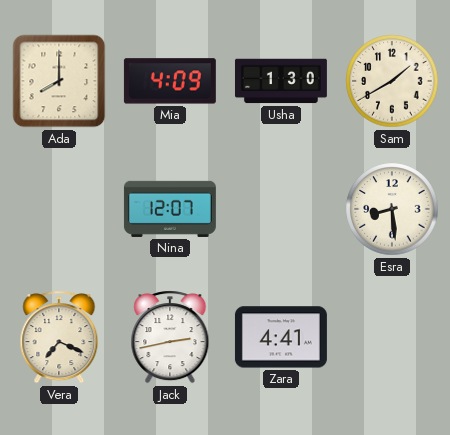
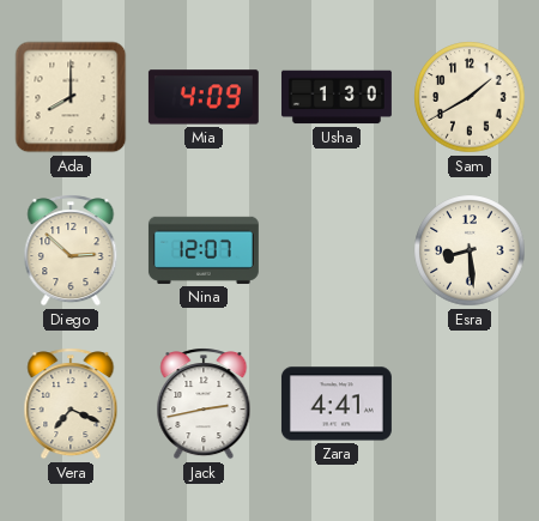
Diego: none -> 2:52
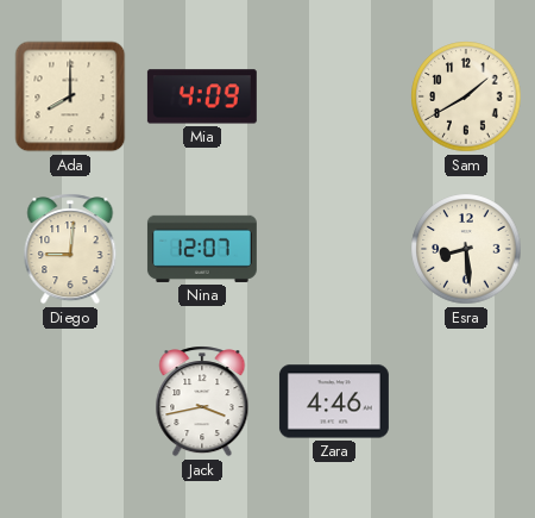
Usha: 1:30 -> none
Diego: 2:52 -> 9:01
Vera: 7:19 -> none
Jack: 2:43 -> 3:43
Zara: 4:41 -> 4:46
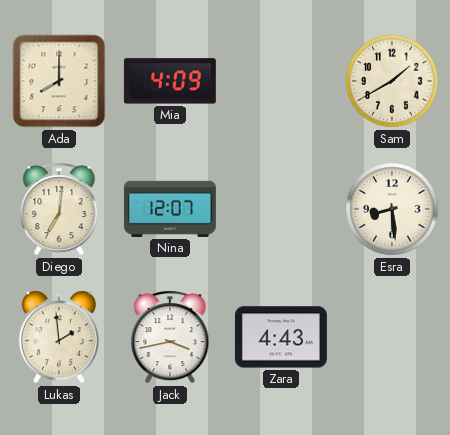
Diego: 9:01 -> 7:01
Lukas: none -> 1:59
Zara: 4:46 -> 4:43
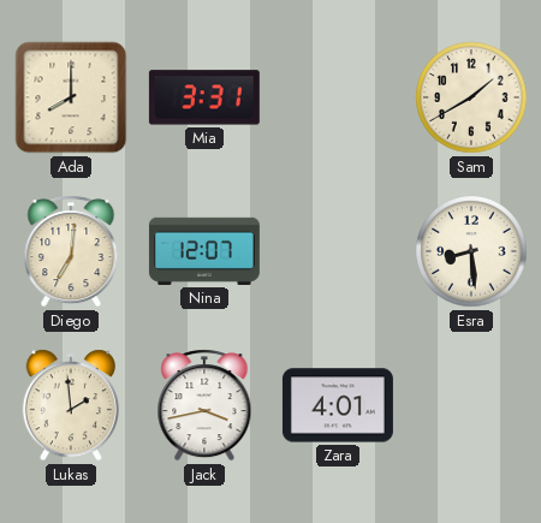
Mia: 4:09 -> 3:31
Zara: 4:43 -> 4:01
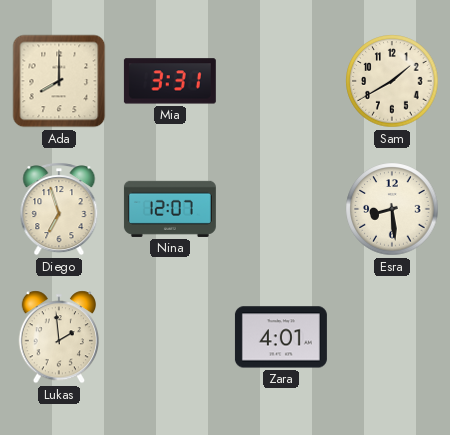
Diego: 7:01 -> 6:57
Jack: 3:43 -> none
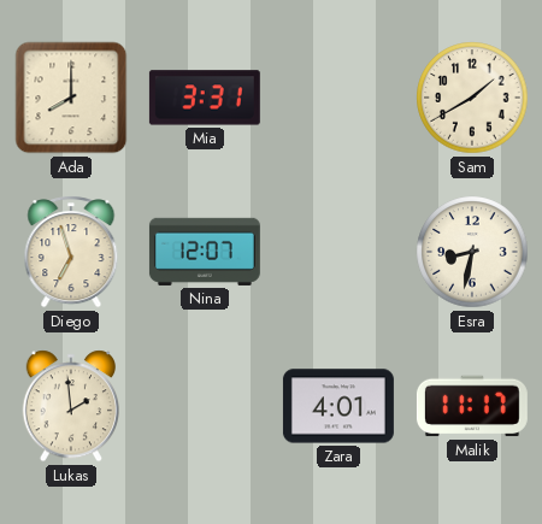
Esra: 8:29 -> 8:32
Malik: none -> 11:17
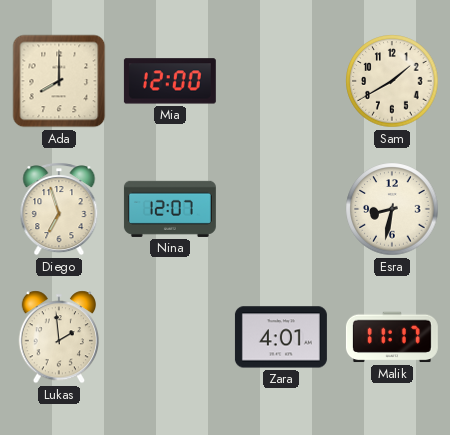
Mia: 3:31 -> 12:00
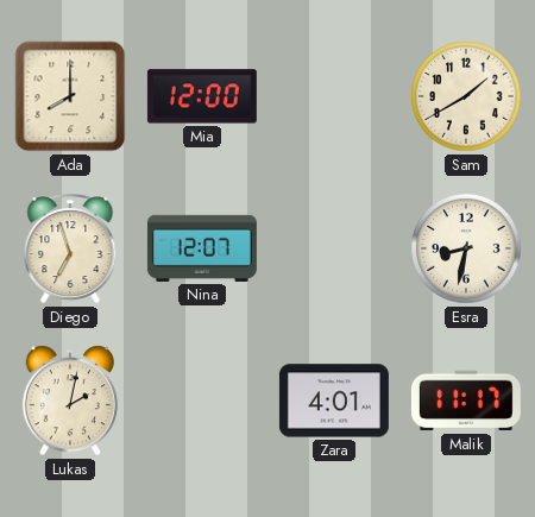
Lukas: 1:59 -> 2:02
